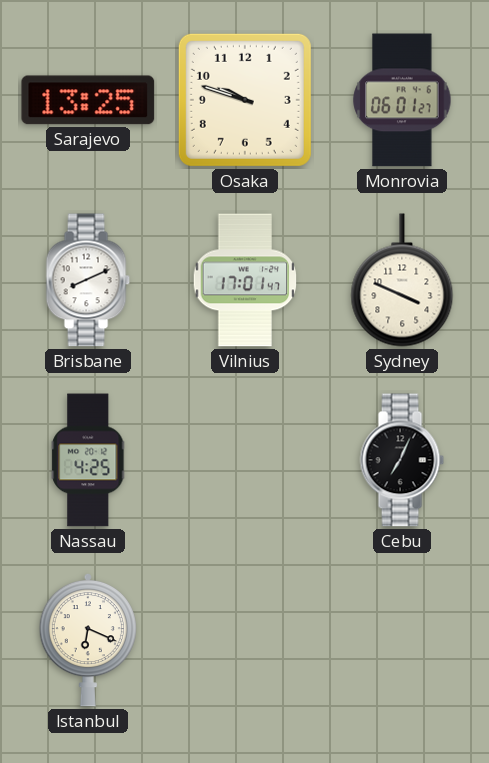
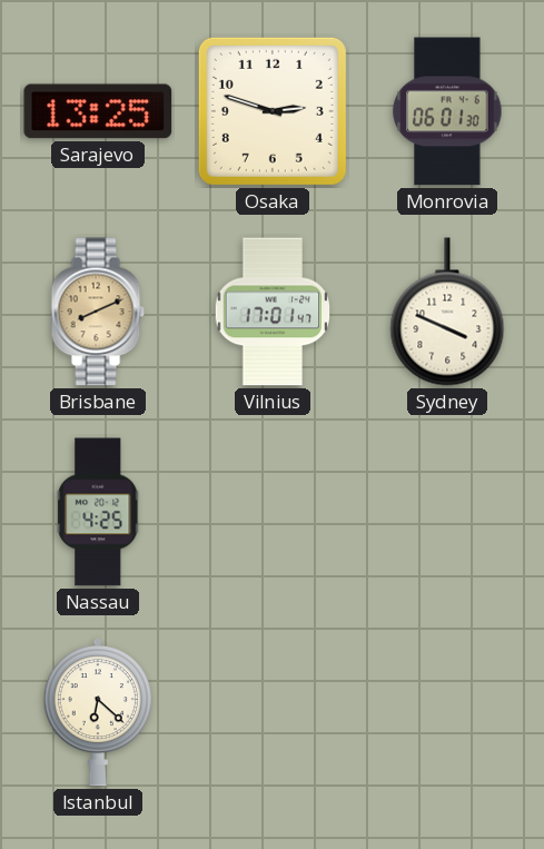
Osaka: 9:48 -> 2:48
Monrovia: 06:01:27 -> 06:01:30
Brisbane dial: white -> champagne
Cebu: 7:04 -> none
Istanbul: 6:19 -> 6:22
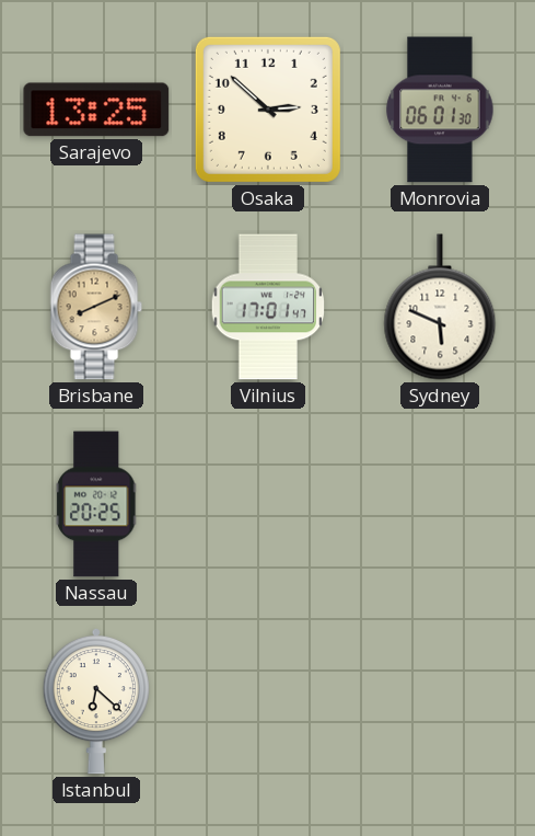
Osaka: 2:48 -> 2:52
Sydney: 3:49 -> 5:49
Nassau: 4:25 -> 20:25
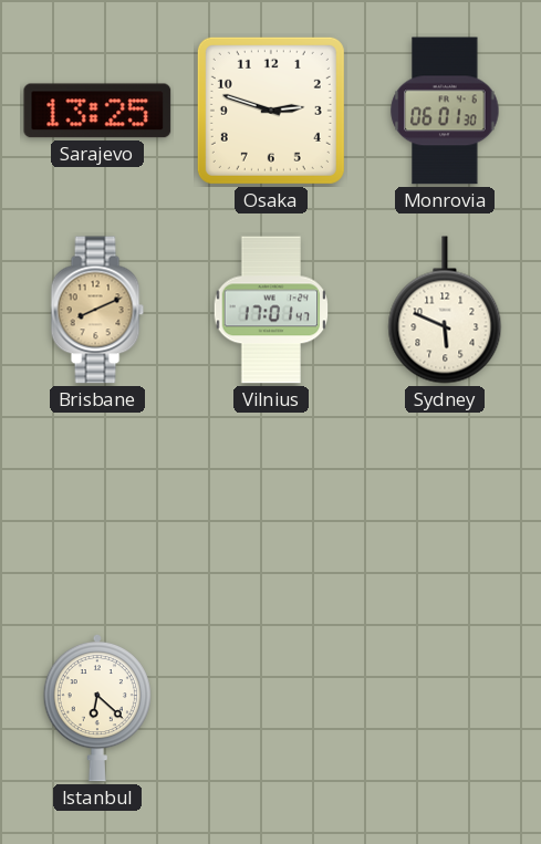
Osaka: 2:52 -> 2:48
Nassau: 20:25 -> none
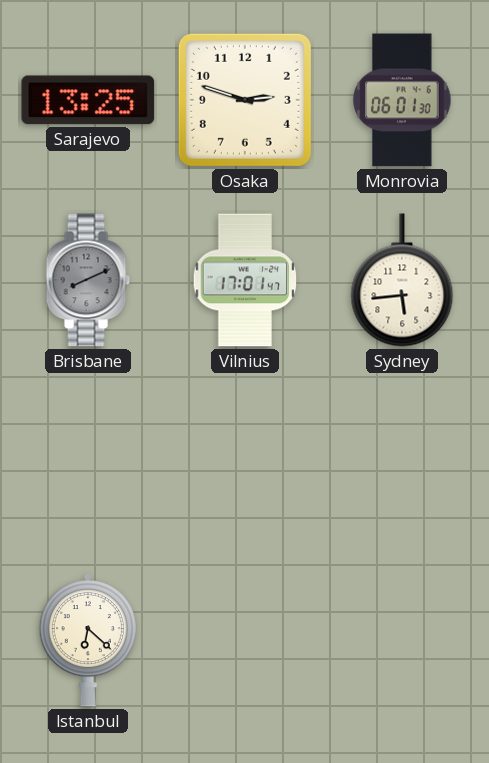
Brisbane dial: champagne -> grey
Sydney: 5:49 -> 5:44
